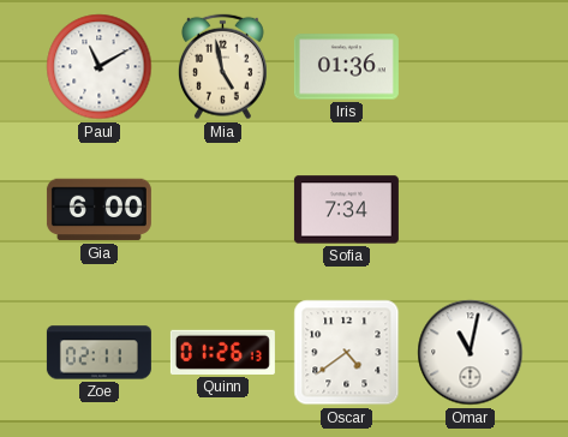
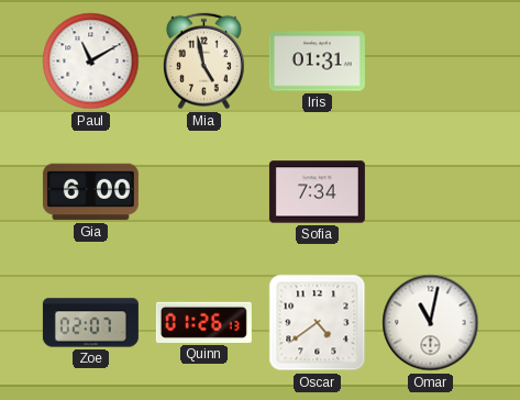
Iris: 01:36 -> 01:31
Zoe: 02:11 -> 02:07
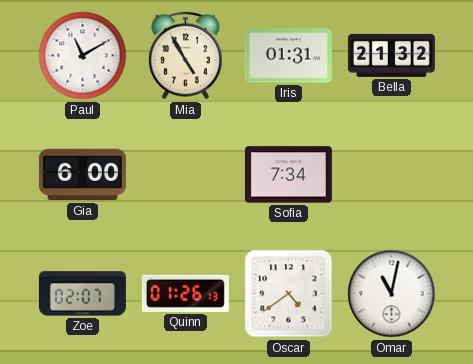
Mia: 4:58 -> 4:55
Bella: none -> 21:32
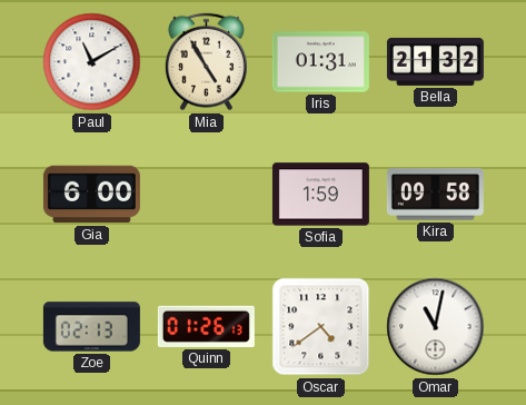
Sofia: 7:34 -> 1:59
Kira: none -> 09:58
Zoe: 02:07 -> 02:13
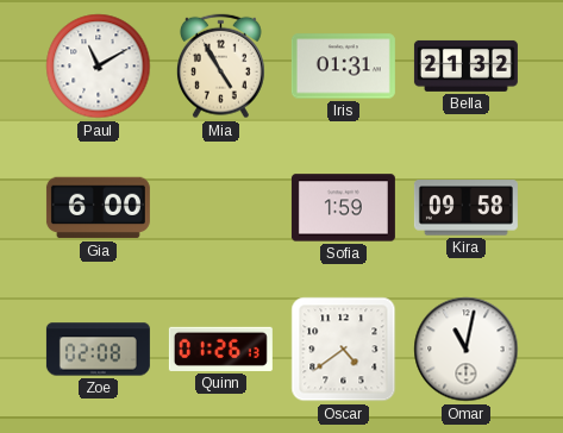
Zoe: 02:13 -> 02:08
